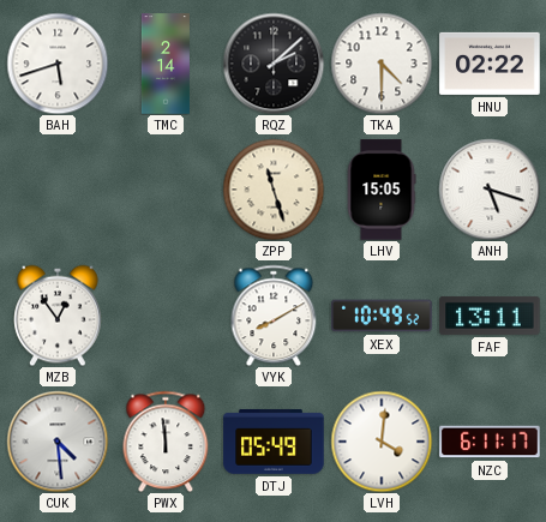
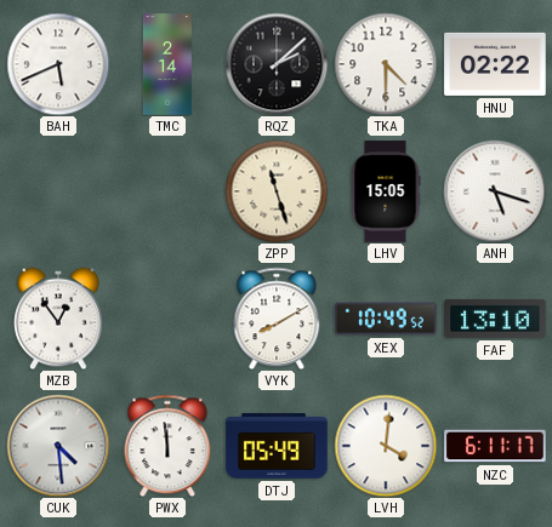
BAH: 5:42 -> 5:41
FAF: 13:11 -> 13:10
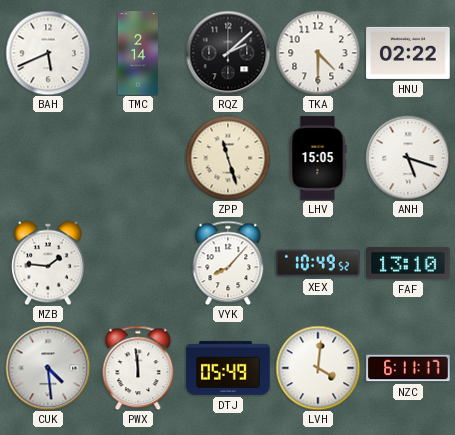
MZB: 12:54 -> 1:46
VYK: 8:10 -> 8:07
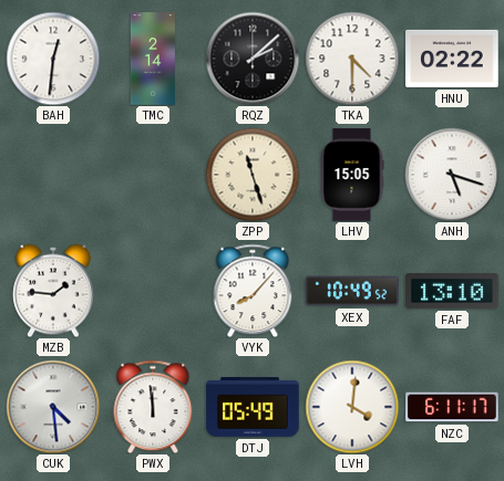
BAH: 5:41 -> 12:31
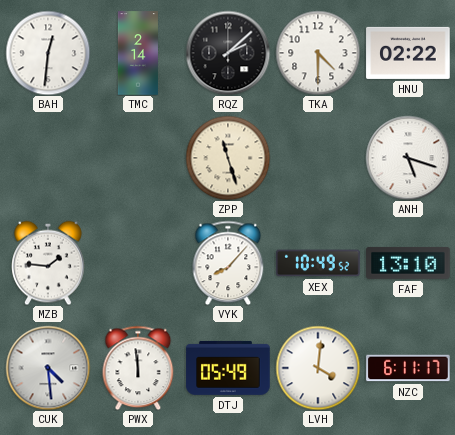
LHV: 15:05 -> none
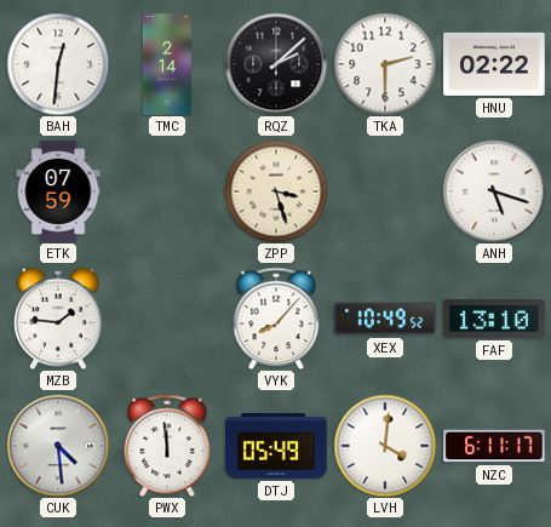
TKA: 4:30 -> 2:30
ETK: none -> 07:59
ZPP: 11:27 -> 3:27
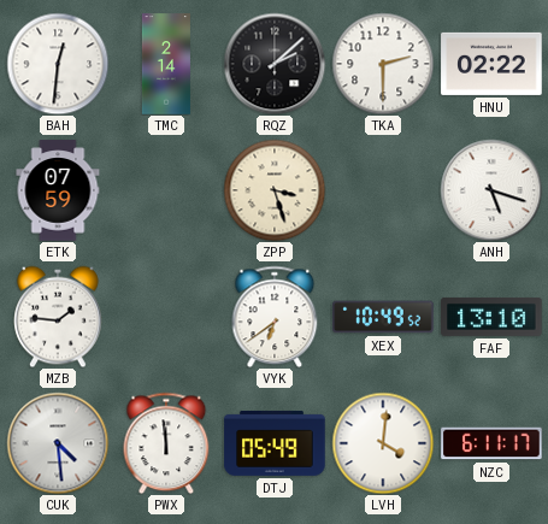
VYK: 8:07 -> 6:39
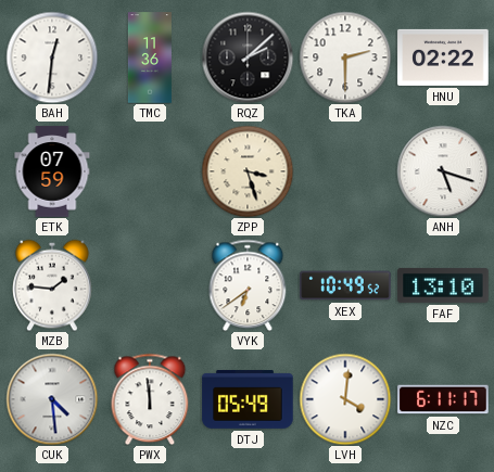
TMC: 2:14 -> 11:36
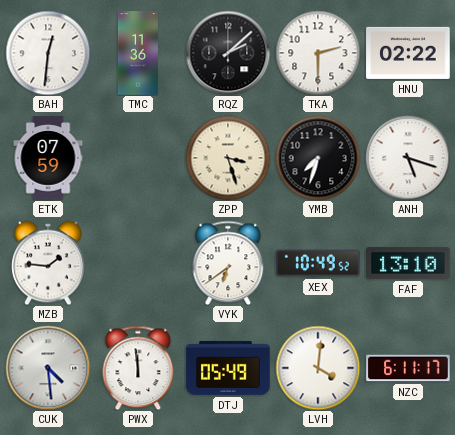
YMB: none -> 7:33
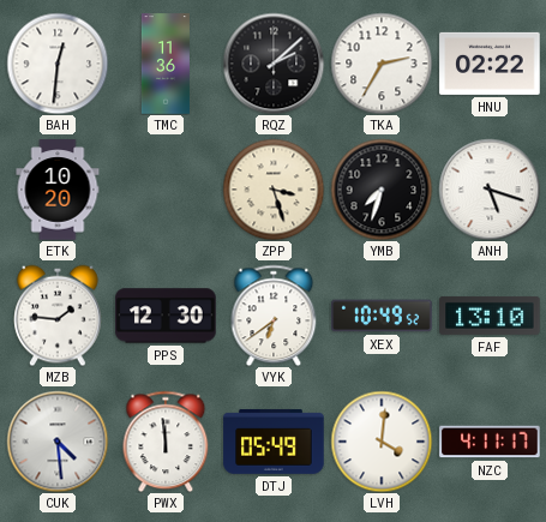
TKA: 2:30 -> 2:35
ETK: 07:59 -> 10:20
PPS: none -> 12:30
NZC: 6:11 -> 4:11
